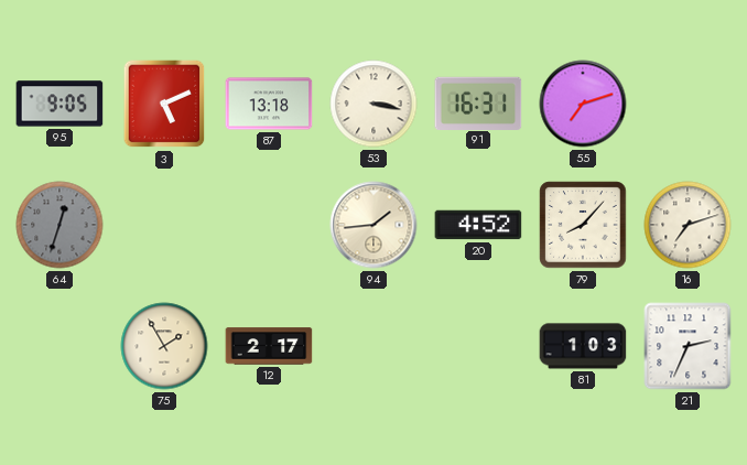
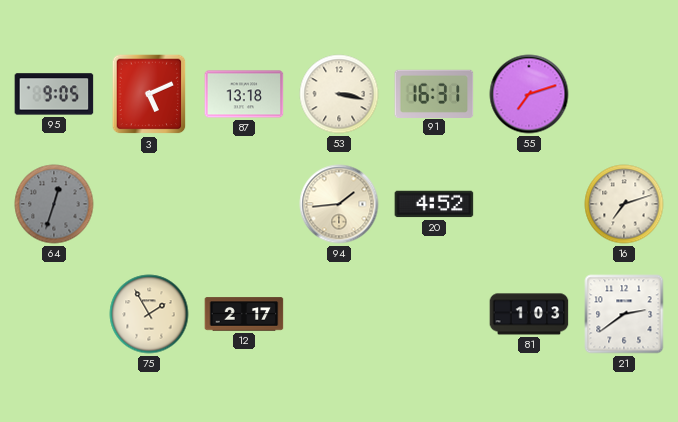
79: 8:07 -> none
21: 2:34 -> 2:39
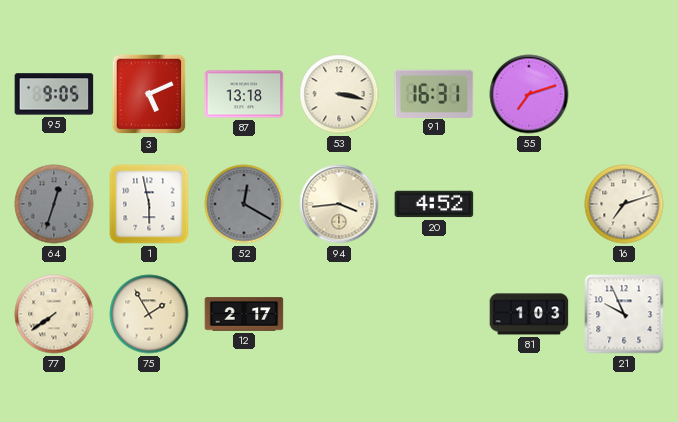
1: none -> 5:58
52: none -> 12:20
94: 1:44 -> 3:44
77: none -> 7:39
21: 2:39 -> 9:56
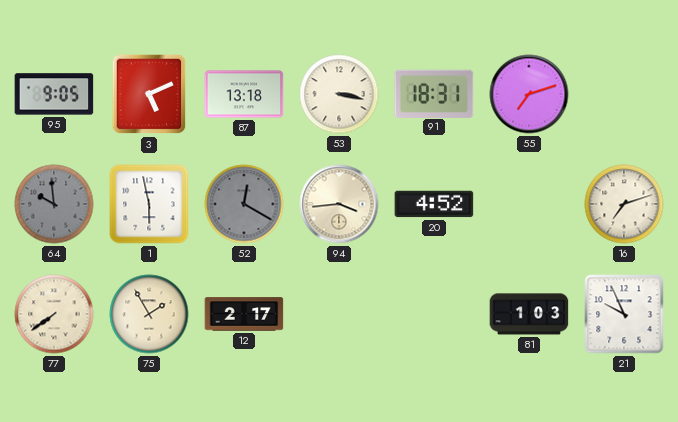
91: 16:31 -> 18:31
64: 12:33 -> 9:59
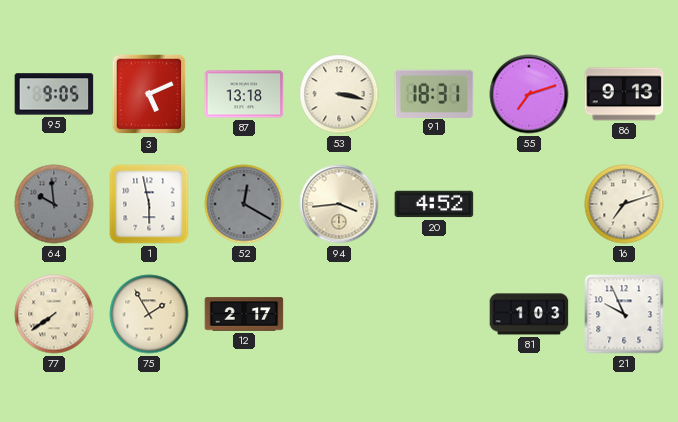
86: none -> 9:13
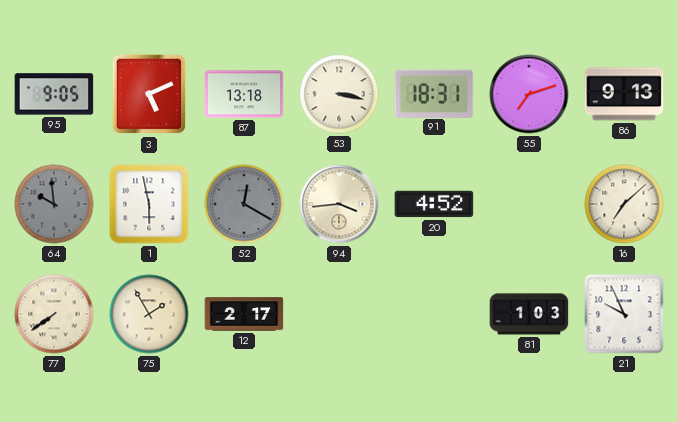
16: 7:12 -> 7:08
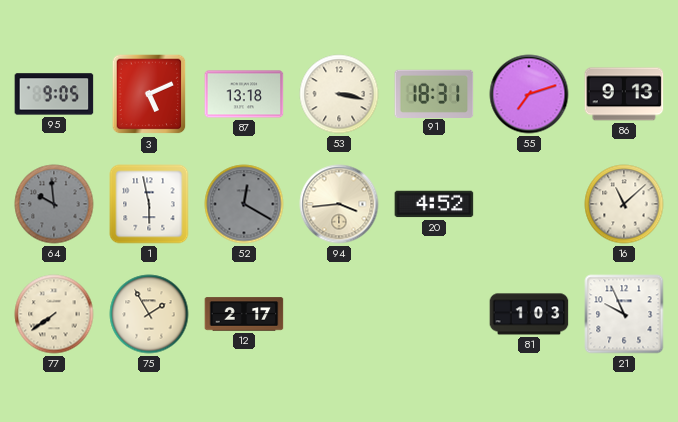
16: 7:08 -> 11:08
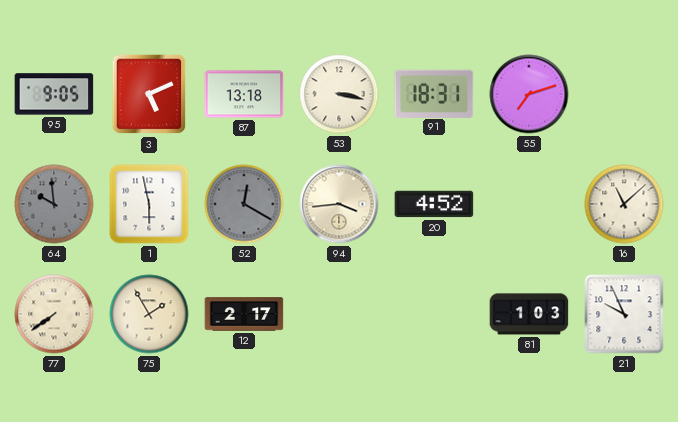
86: 9:13 -> none
